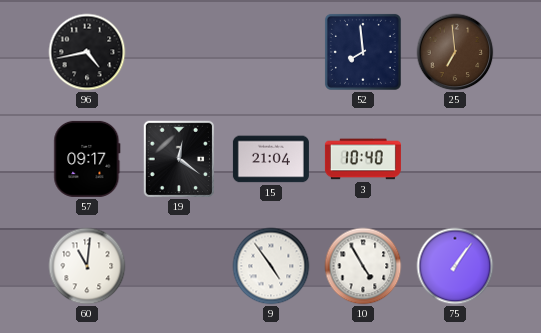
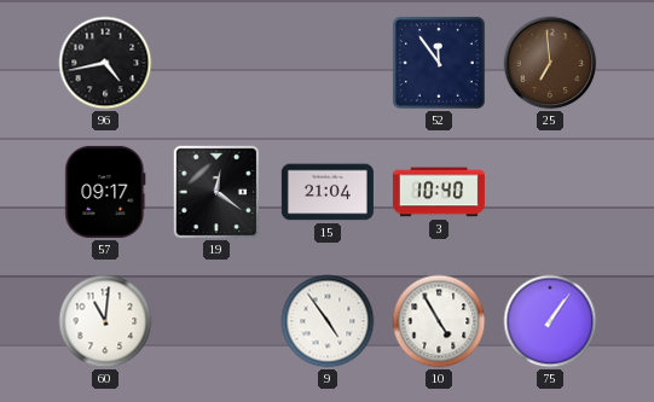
52: 7:59 -> 11:54
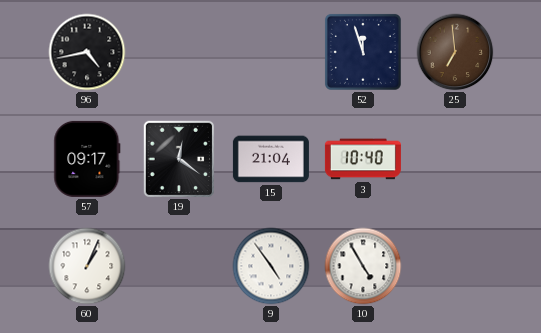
52: 11:54 -> 11:57
60: 11:01 -> 1:04
75: 1:06 -> none
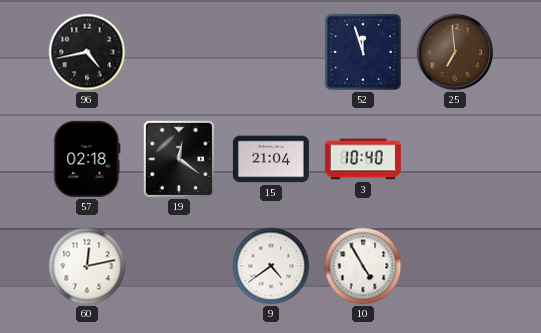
57: 09:17 -> 02:18
60: 1:04 -> 12:13
9: 4:54 -> 4:39
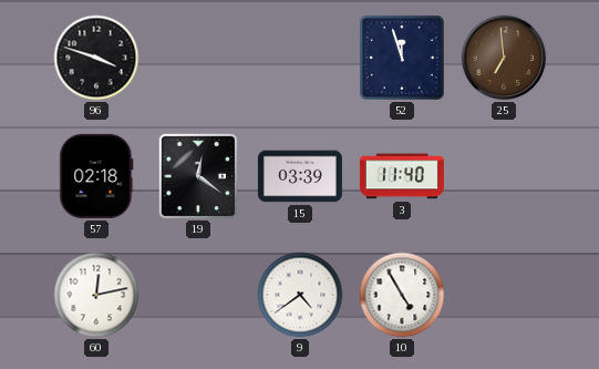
96: 4:43 -> 3:48
15: 21:04 -> 03:39
3: 10:40 -> 11:40
